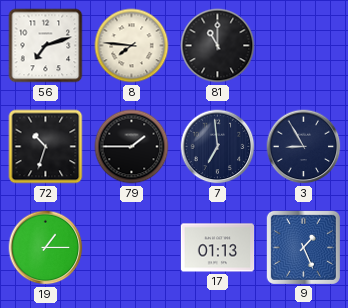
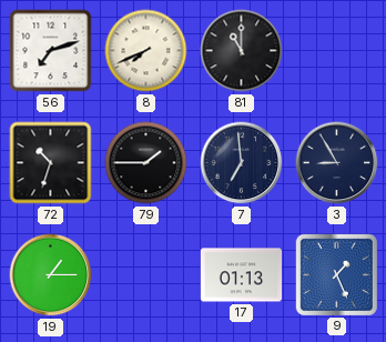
8: 7:46 -> 7:41
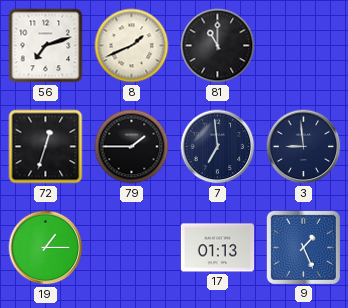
8: 7:41 -> 1:41
72: 10:33 -> 12:33
3: 8:55 -> 8:59
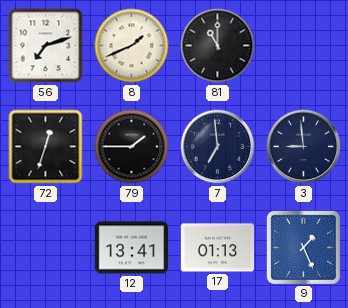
19: 1:15 -> none
12: none -> 13:41
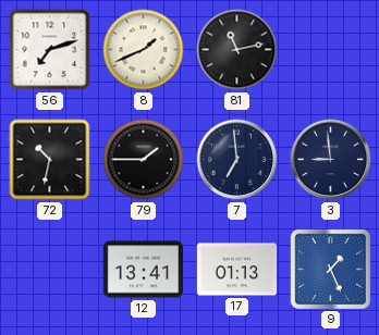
81: 11:00 -> 11:13
72: 12:33 -> 10:32
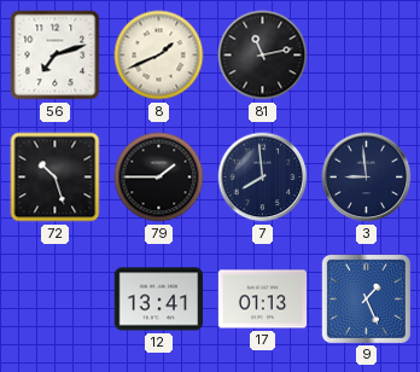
72: 10:32 -> 10:27
7: 6:59 -> 7:59
